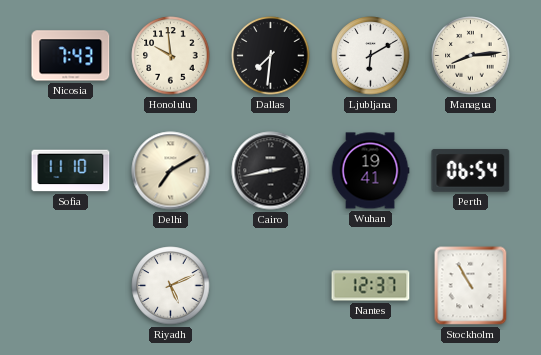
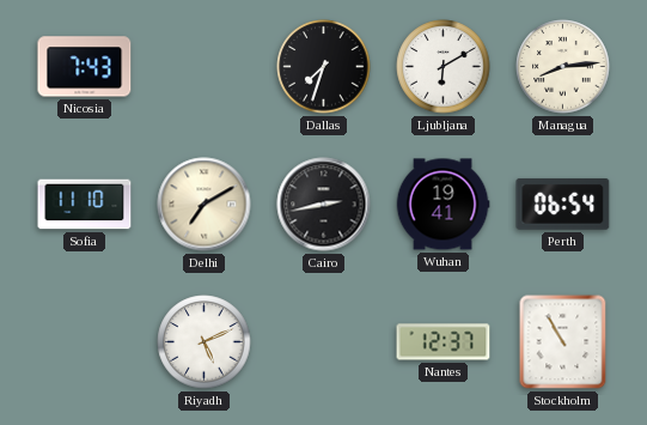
Honolulu: 9:59 -> none
Dallas: 7:31 -> 7:33
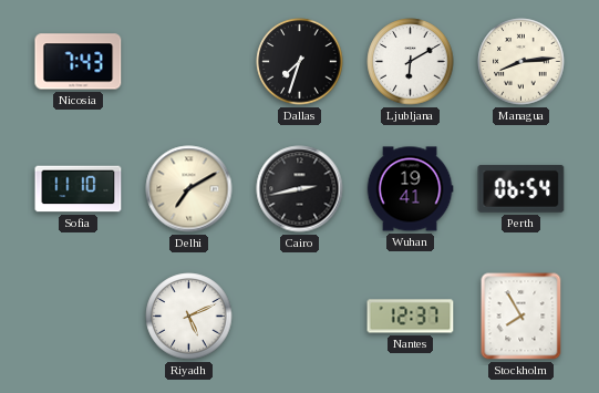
Stockholm: 10:55 -> 7:55
